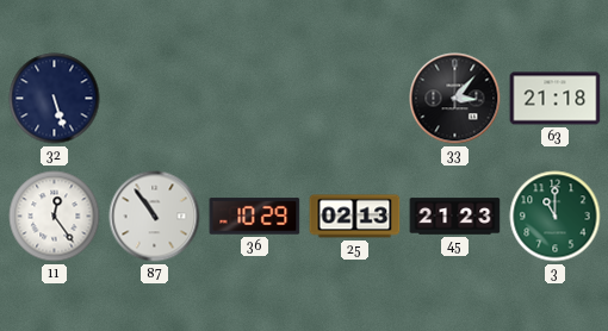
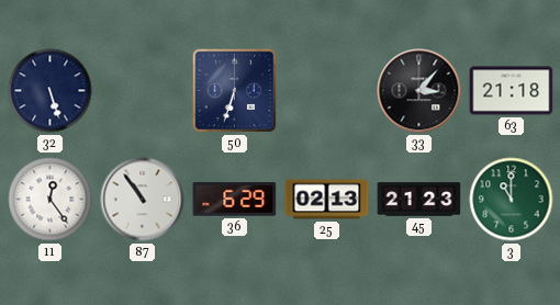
50: none -> 6:33
36: 10:29 -> 6:29
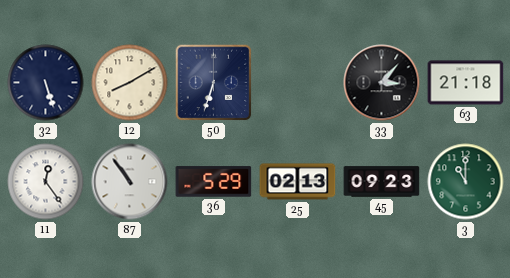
12: none -> 8:10
36: 6:29 -> 5:29
45: 21:23 -> 09:23
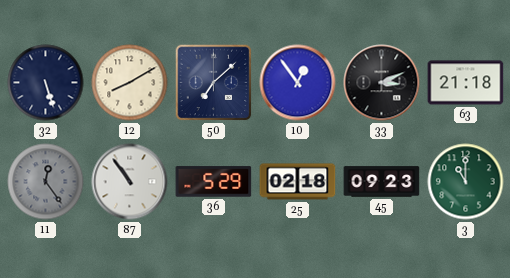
50: 6:33 -> 7:08
10: none -> 12:54
33: 3:07 -> 3:11
11 dial: white -> grey
25: 02:13 -> 02:18
